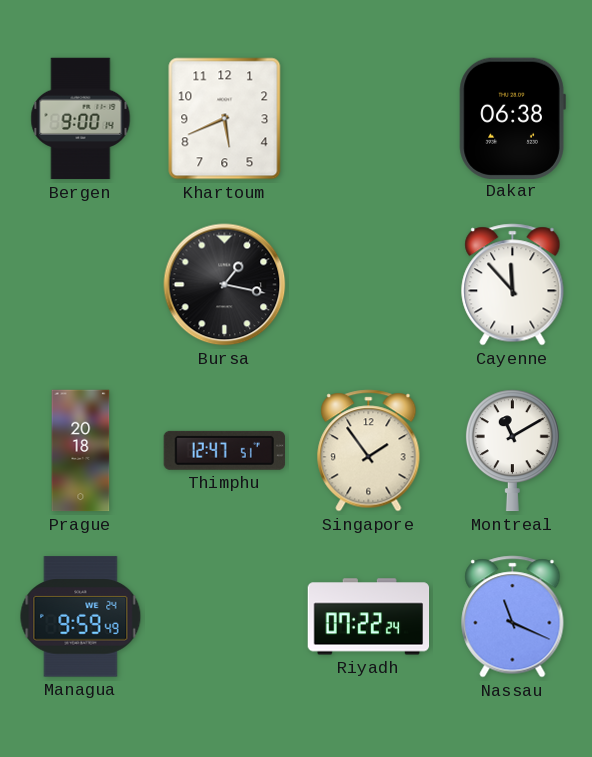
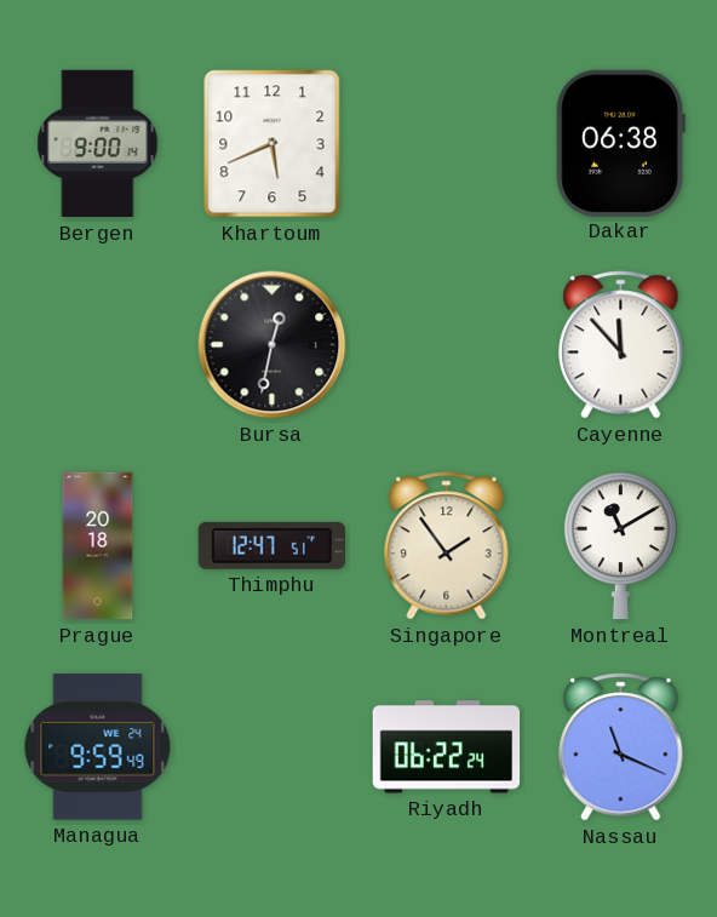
Bursa: 1:17 -> 12:32
Riyadh: 07:22 -> 06:22
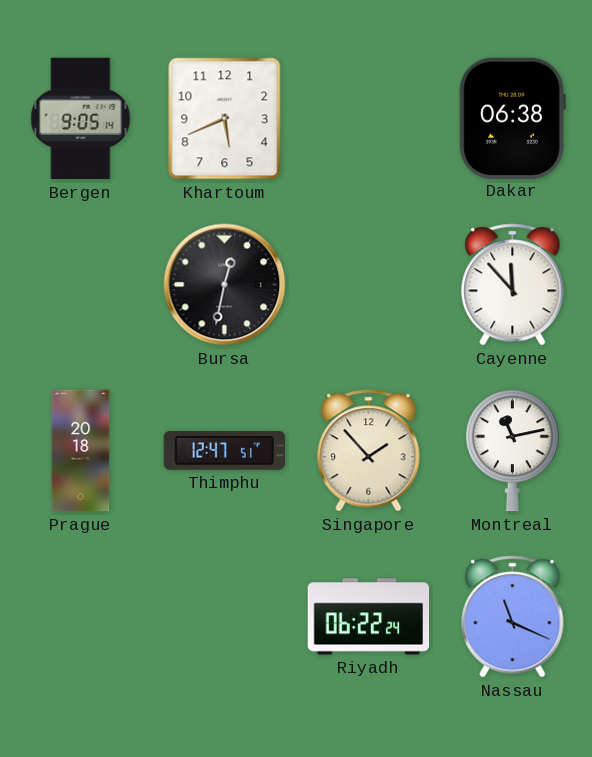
Bergen: 9:00 -> 9:05
Singapore: 1:54 -> 1:53
Montreal: 11:10 -> 11:13
Managua: 9:59 -> none
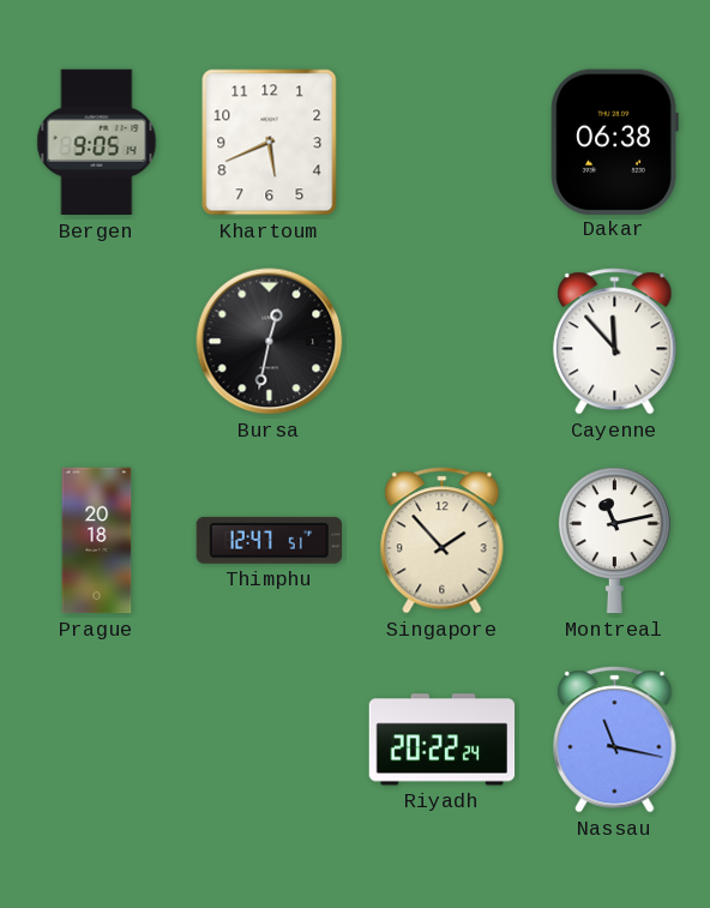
Riyadh: 06:22 -> 20:22
Nassau: 11:19 -> 11:17
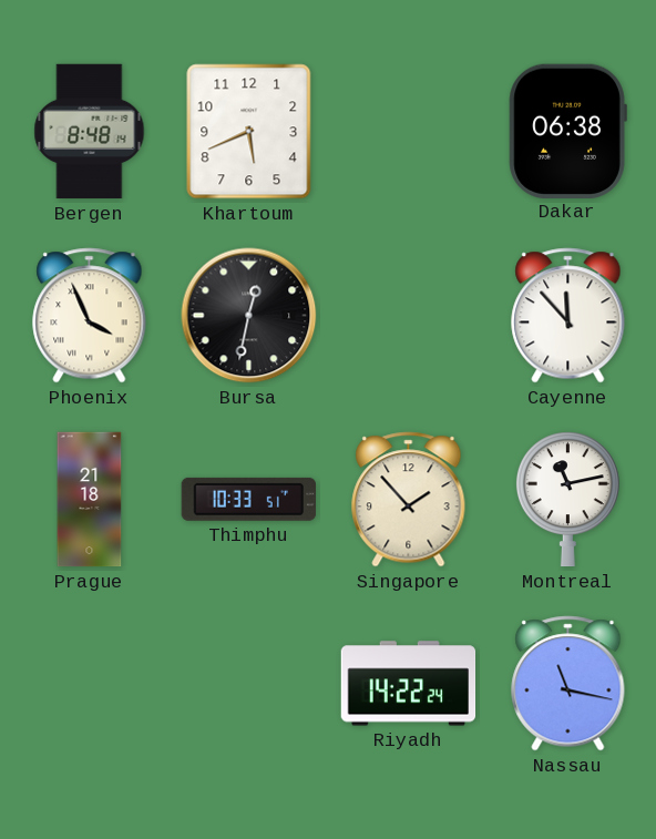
Bergen: 9:05 -> 8:48
Phoenix: none -> 3:56
Prague: 20:18 -> 21:18
Thimphu: 12:47 -> 10:33
Riyadh: 20:22 -> 14:22
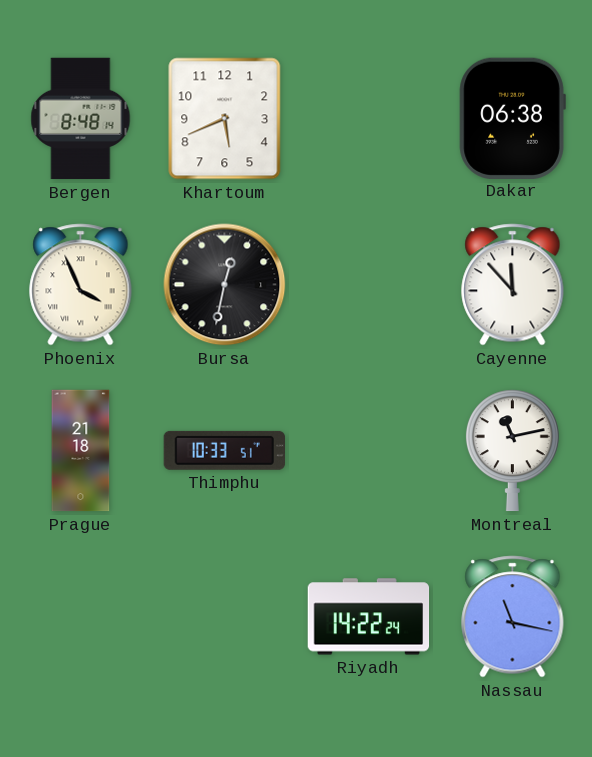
Singapore: 1:53 -> none
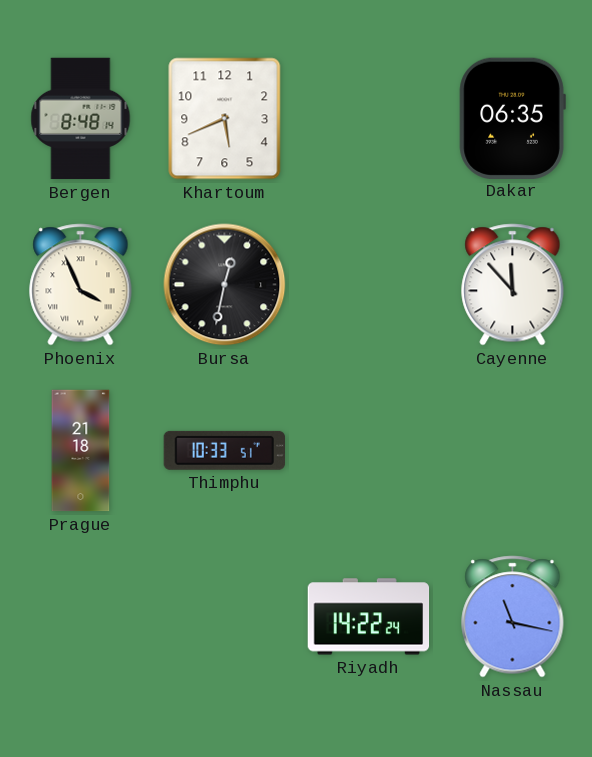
Dakar: 06:38 -> 06:35
Montreal: 11:13 -> none
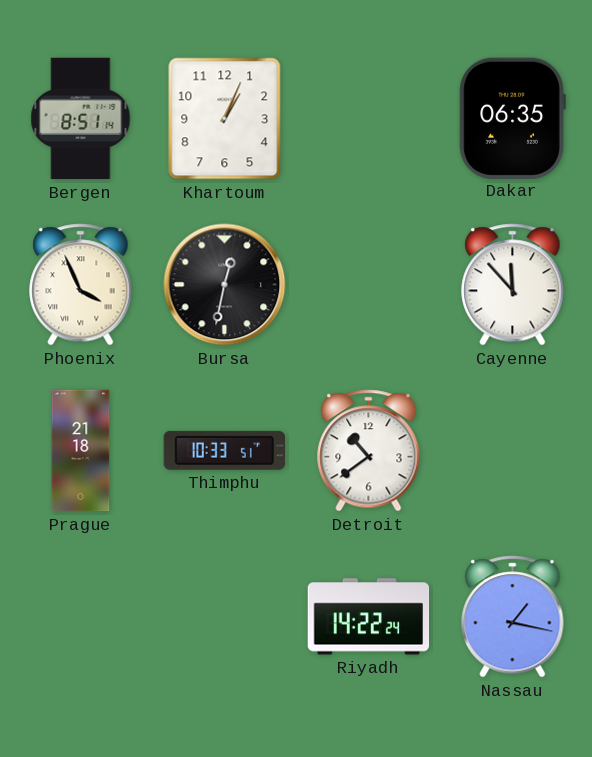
Bergen: 8:48 -> 8:51
Khartoum: 5:41 -> 1:04
Detroit: none -> 10:39
Nassau: 11:17 -> 1:17
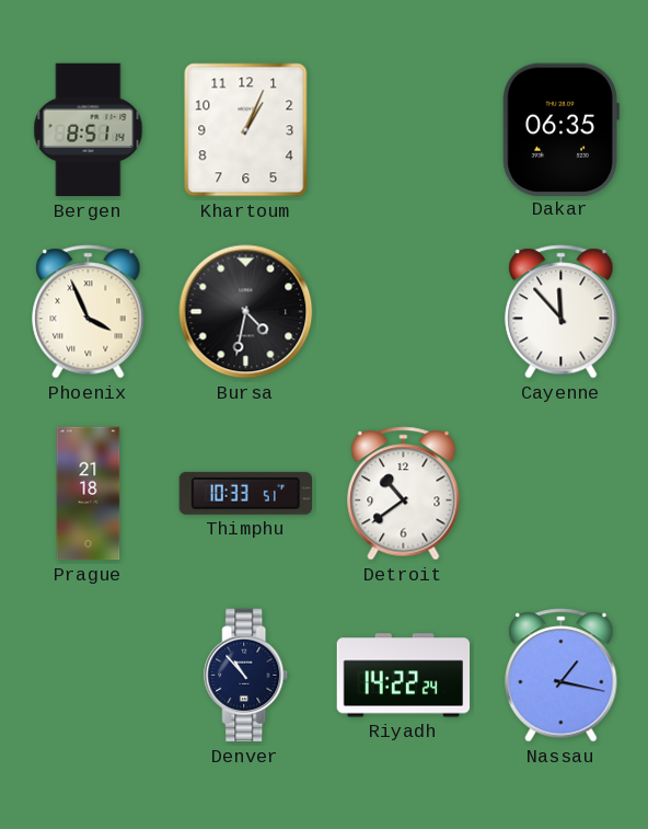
Bursa: 12:32 -> 4:32
Denver: none -> 10:53
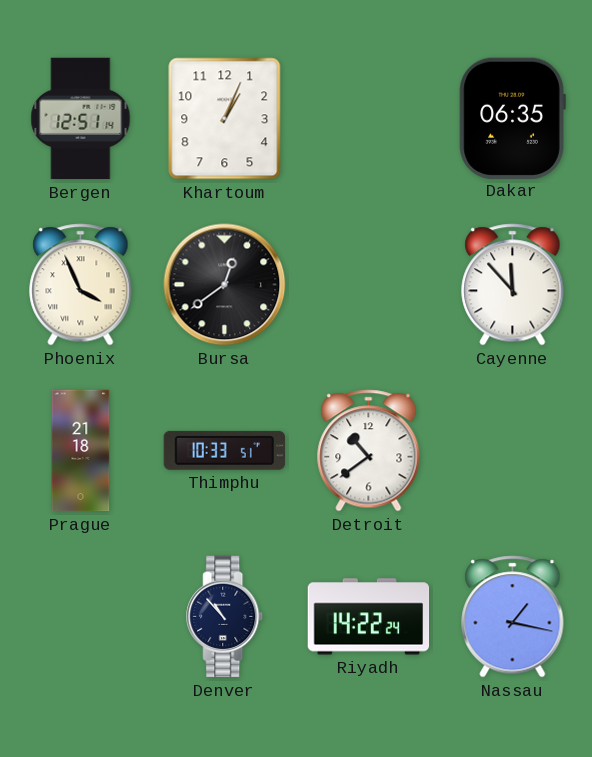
Bergen: 8:51 -> 12:51
Bursa: 4:32 -> 12:39
